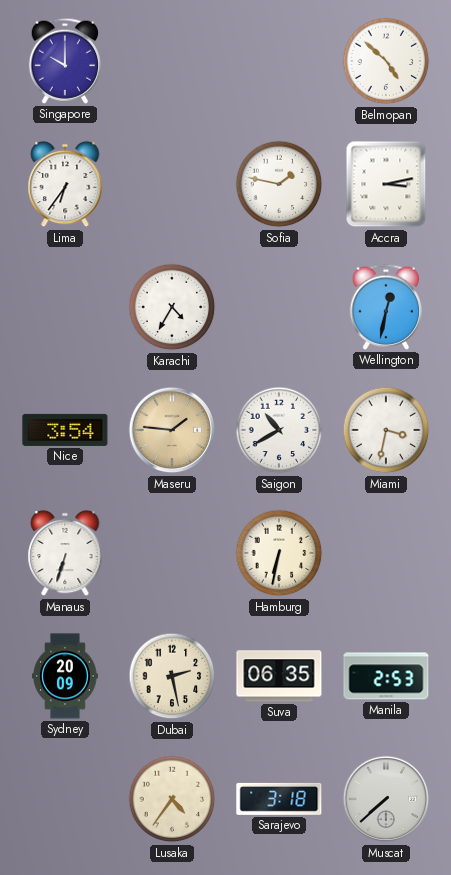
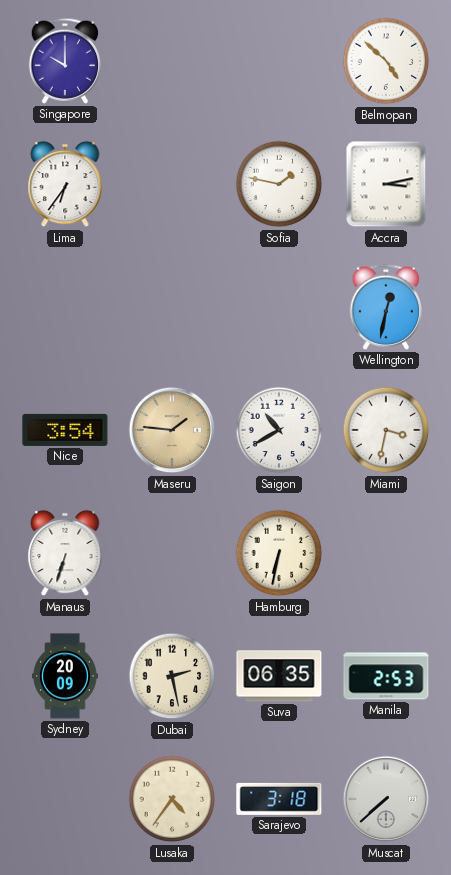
Karachi: 4:35 -> none
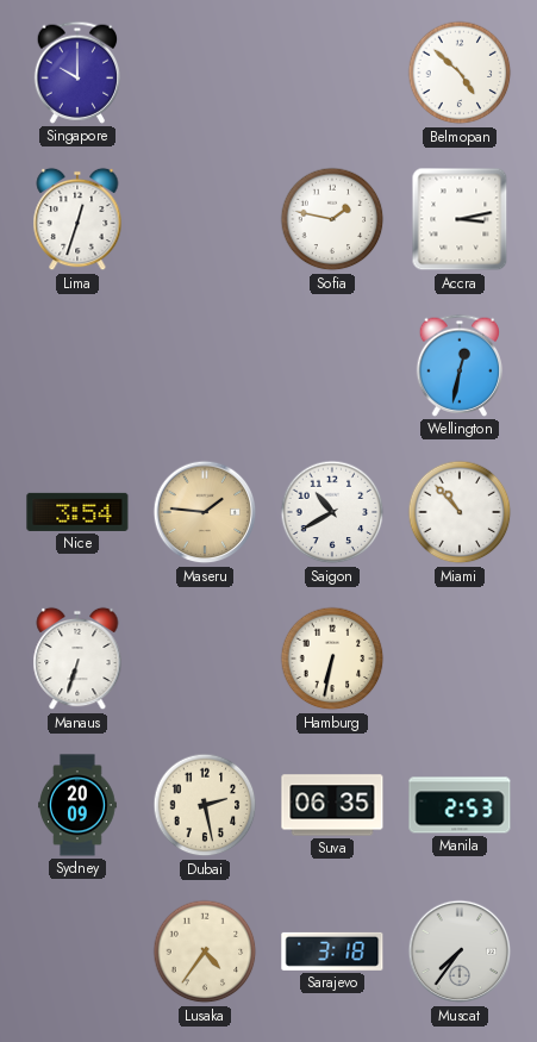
Lima: 6:36 -> 12:33
Miami: 3:32 -> 10:53
Muscat: 7:38 -> 7:36
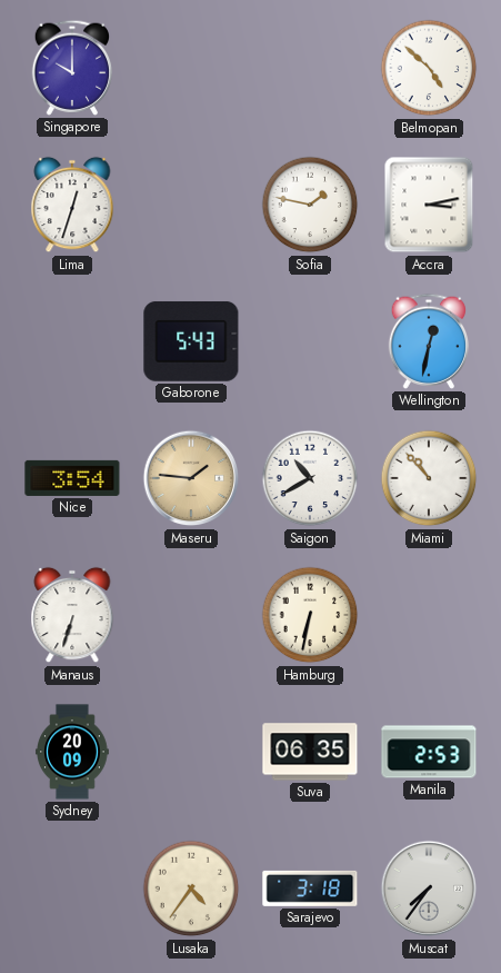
Gaborone: none -> 5:43
Dubai: 2:28 -> none
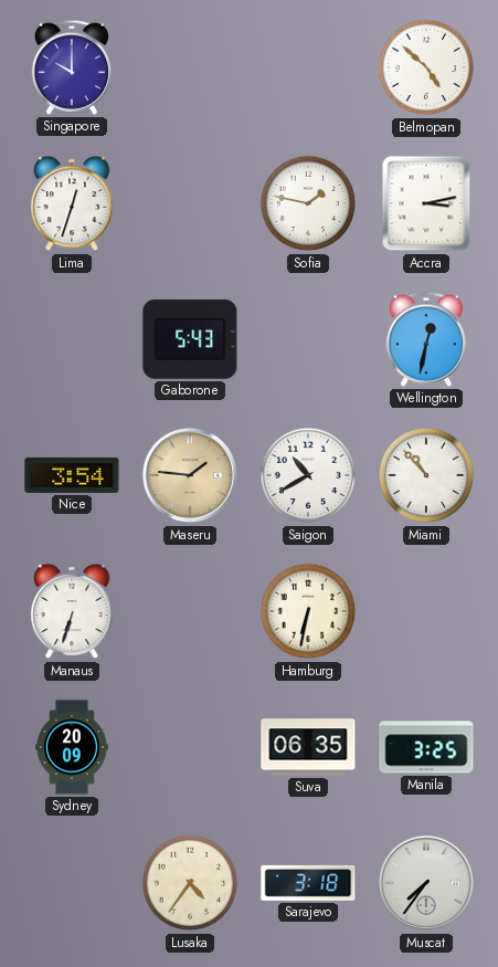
Manila: 2:53 -> 3:25
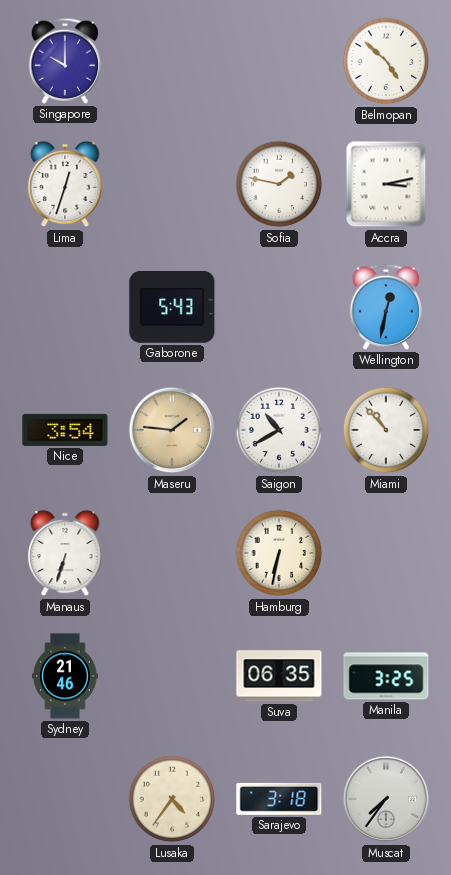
Sydney: 20:09 -> 21:46
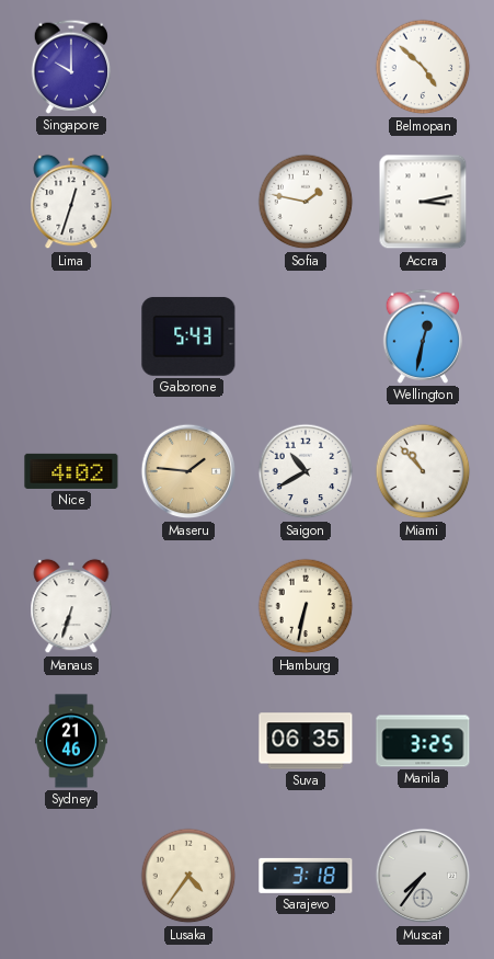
Nice: 3:54 -> 4:02
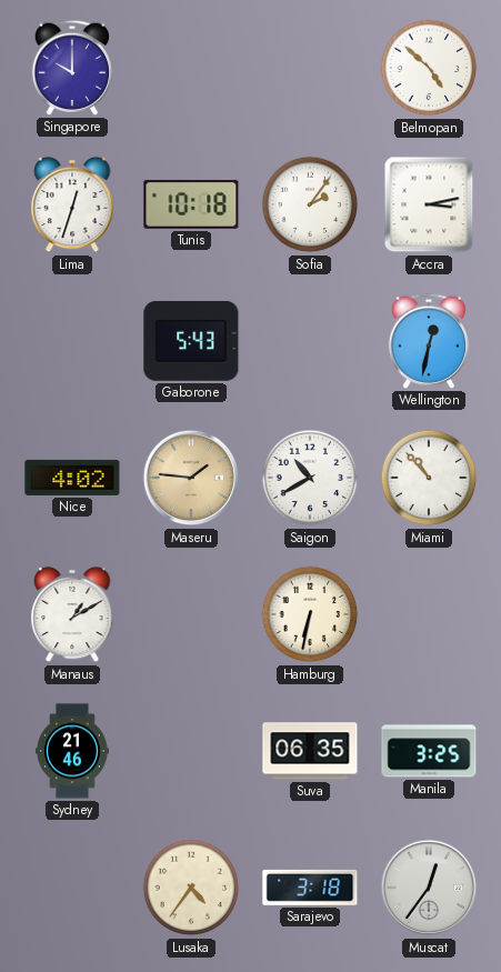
Tunis: none -> 10:18
Sofia: 1:47 -> 2:06
Manaus: 6:33 -> 1:10
Muscat: 7:36 -> 12:36
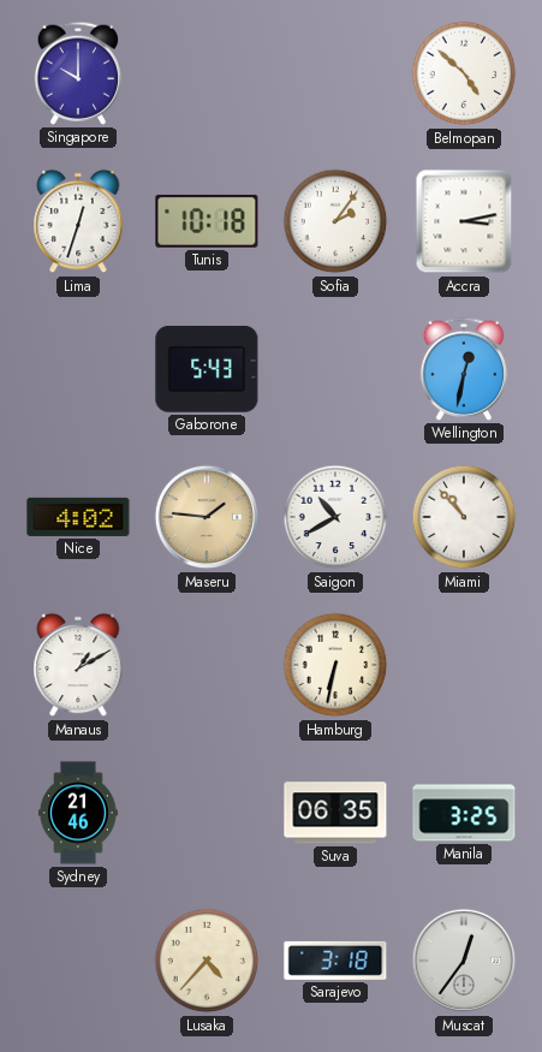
Lusaka: 4:36 -> 4:37
